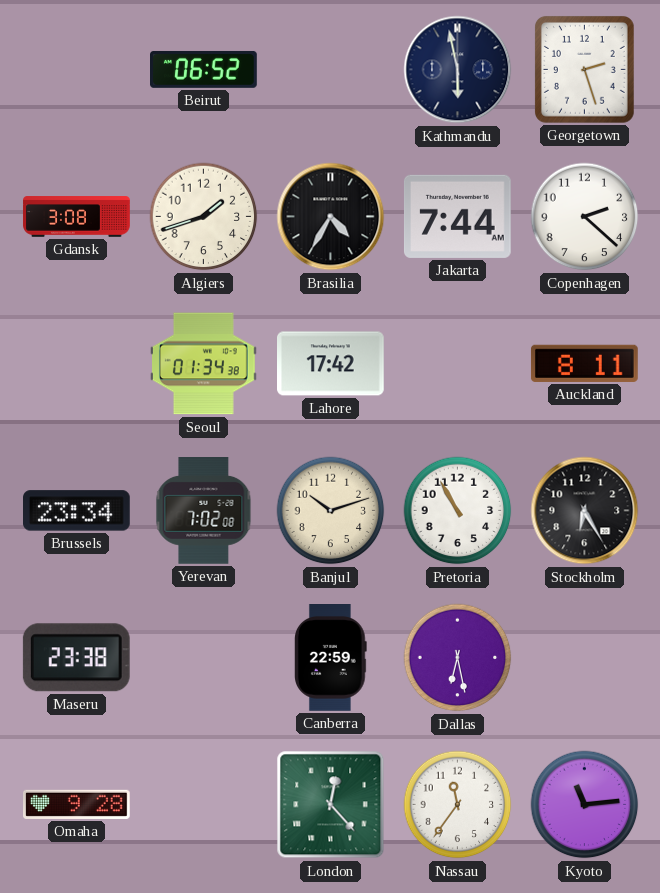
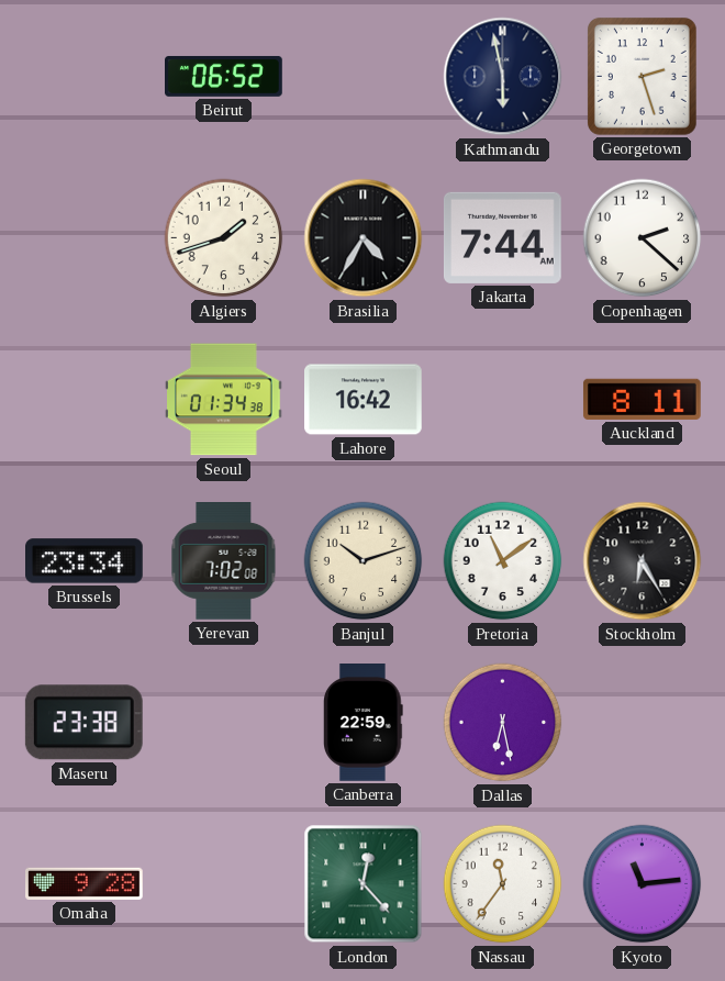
Gdansk: 3:08 -> none
Lahore: 17:42 -> 16:42
Pretoria: 10:55 -> 11:09
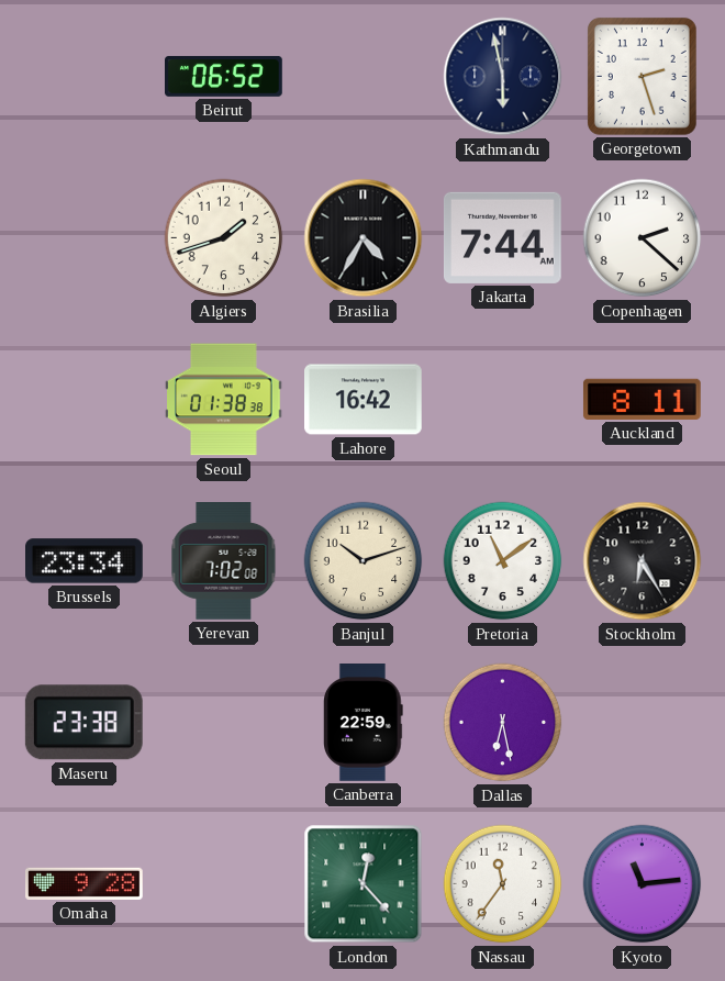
Seoul: 01:34 -> 01:38
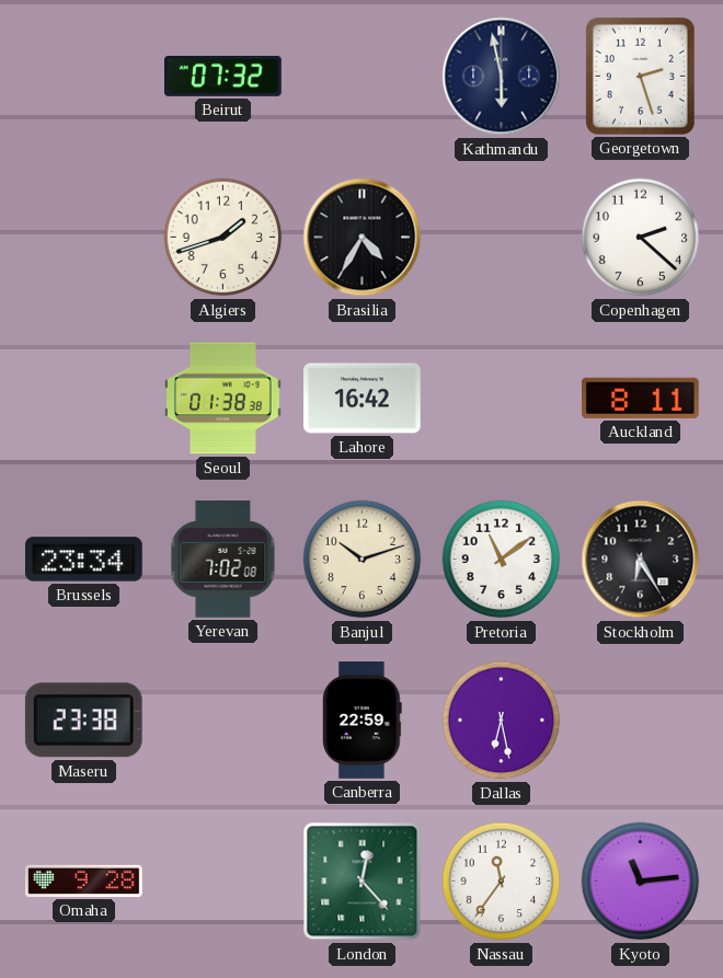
Beirut: 06:52 -> 07:32
Jakarta: 7:44 -> none
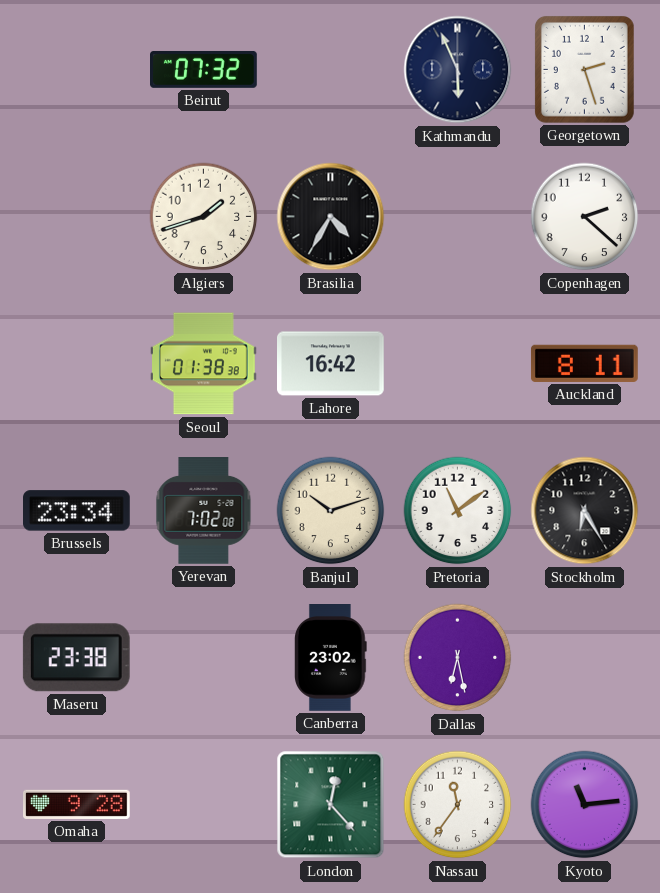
Kathmandu: 5:58 -> 5:56
Canberra: 22:59 -> 23:02
